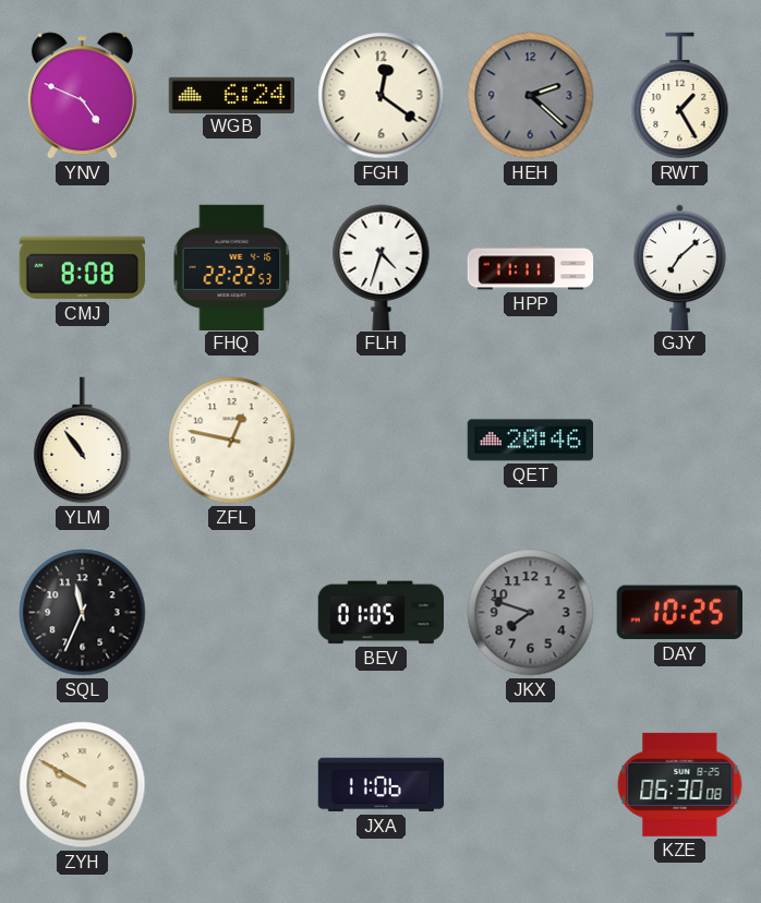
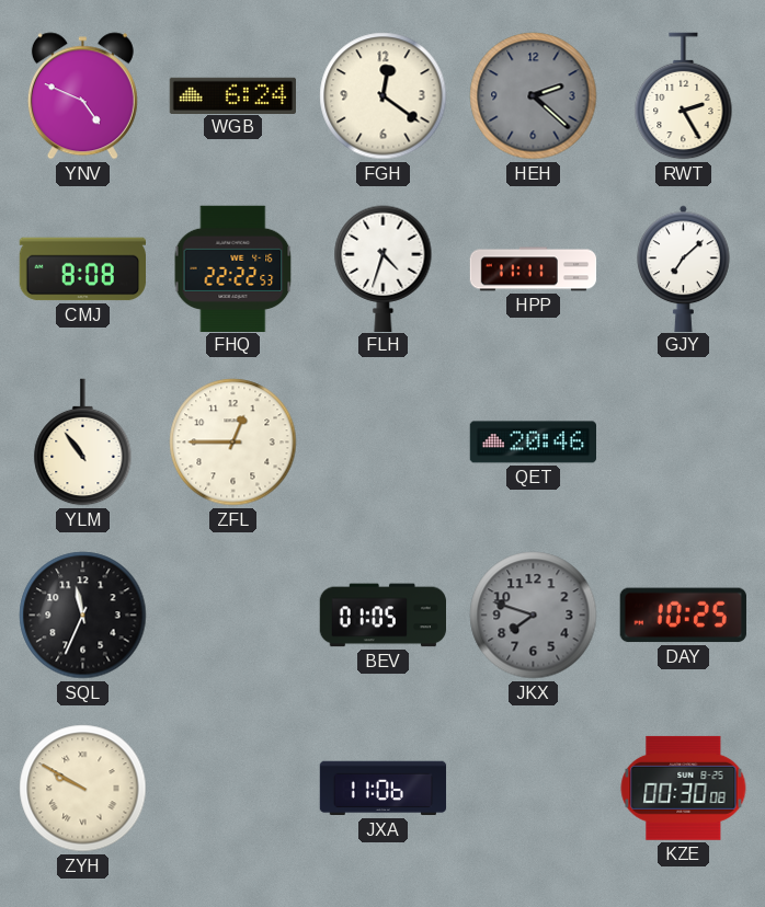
RWT: 1:25 -> 2:25
ZFL: 12:47 -> 12:45
KZE: 06:30 -> 00:30
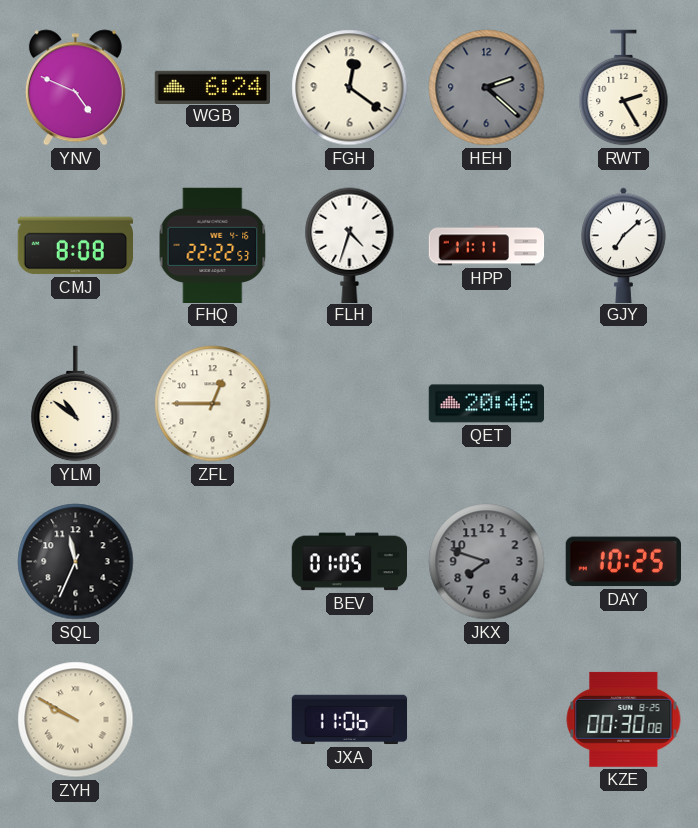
YLM: 10:54 -> 10:51
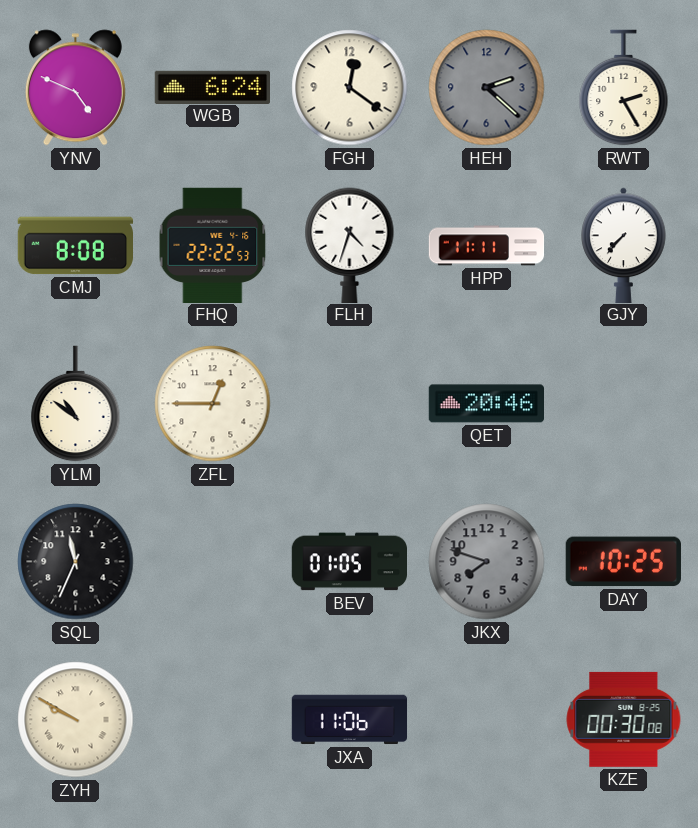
GJY: 7:08 -> 7:37
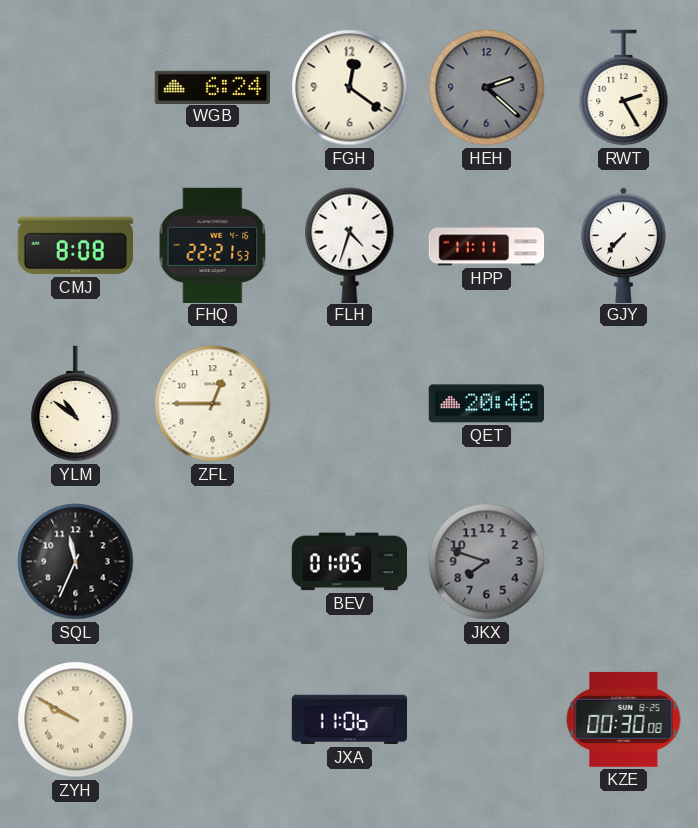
YNV: 4:49 -> none
FHQ: 22:22 -> 22:21
DAY: 10:25 -> none
